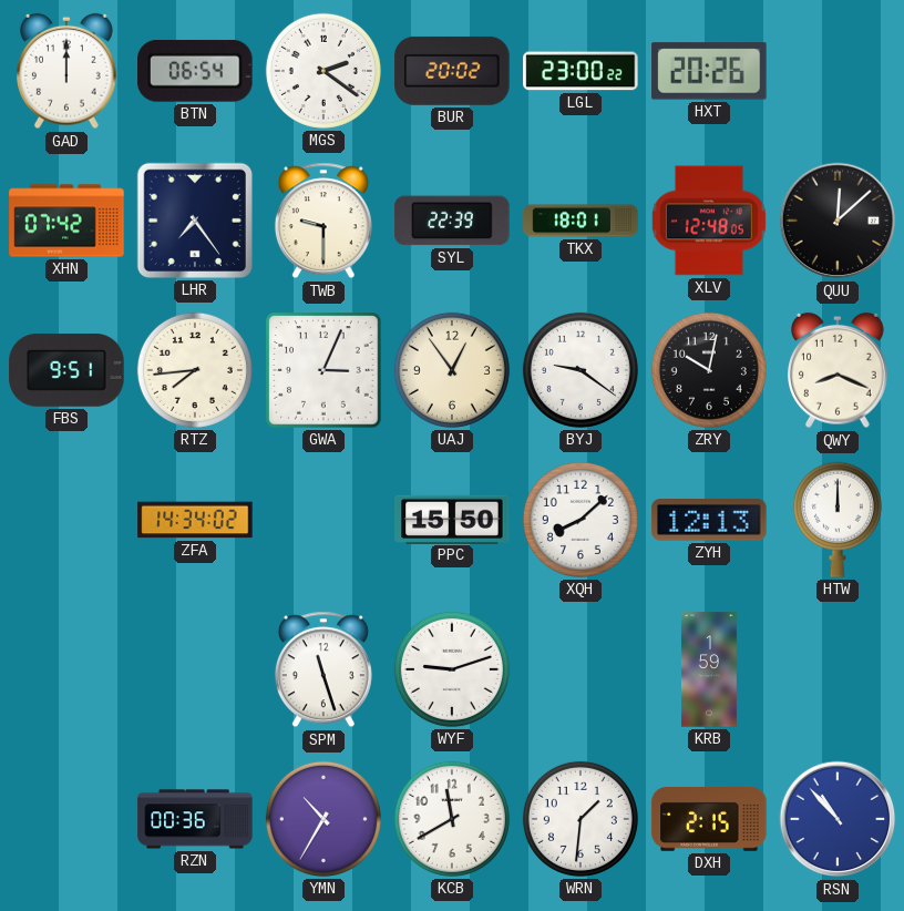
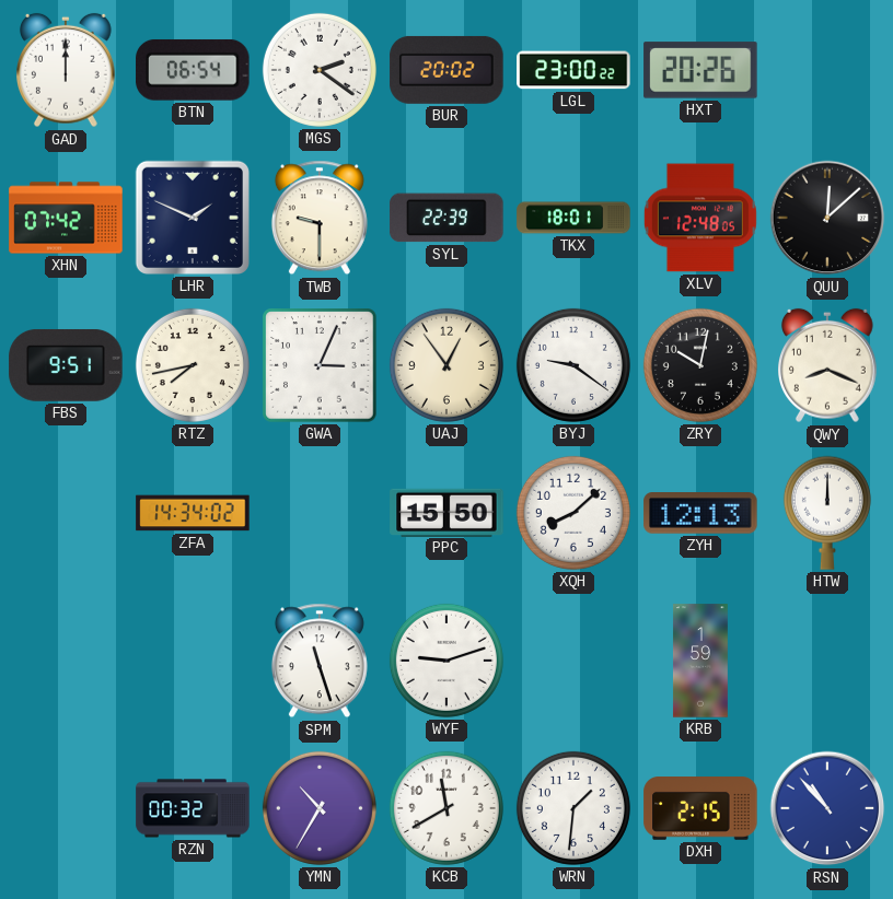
LHR: 7:24 -> 1:49
RTZ: 7:44 -> 7:43
RZN: 00:36 -> 00:32
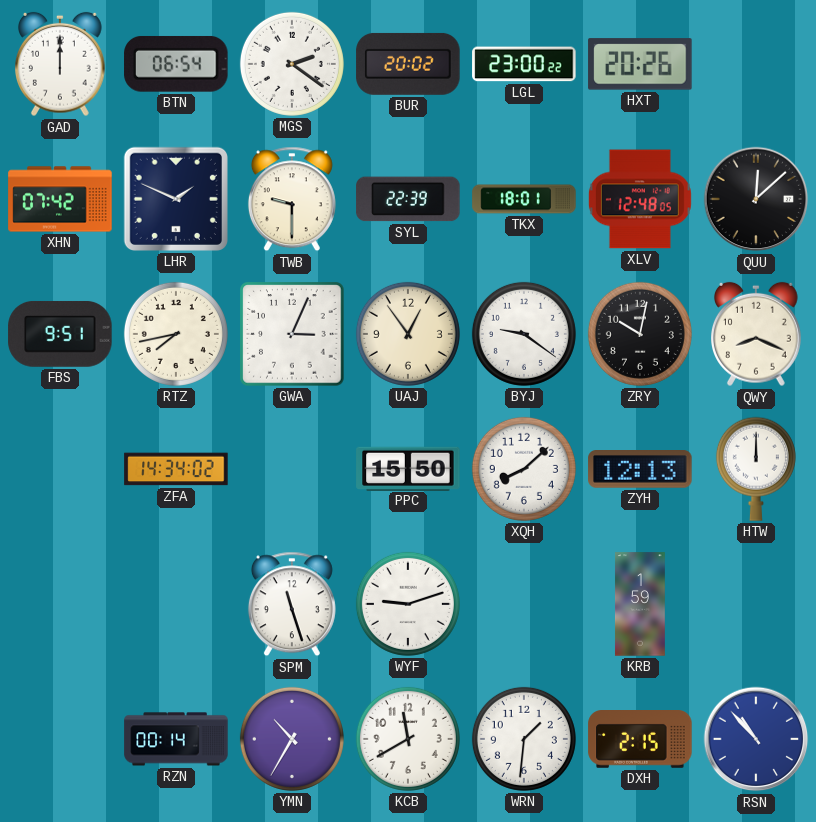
RZN: 00:32 -> 00:14
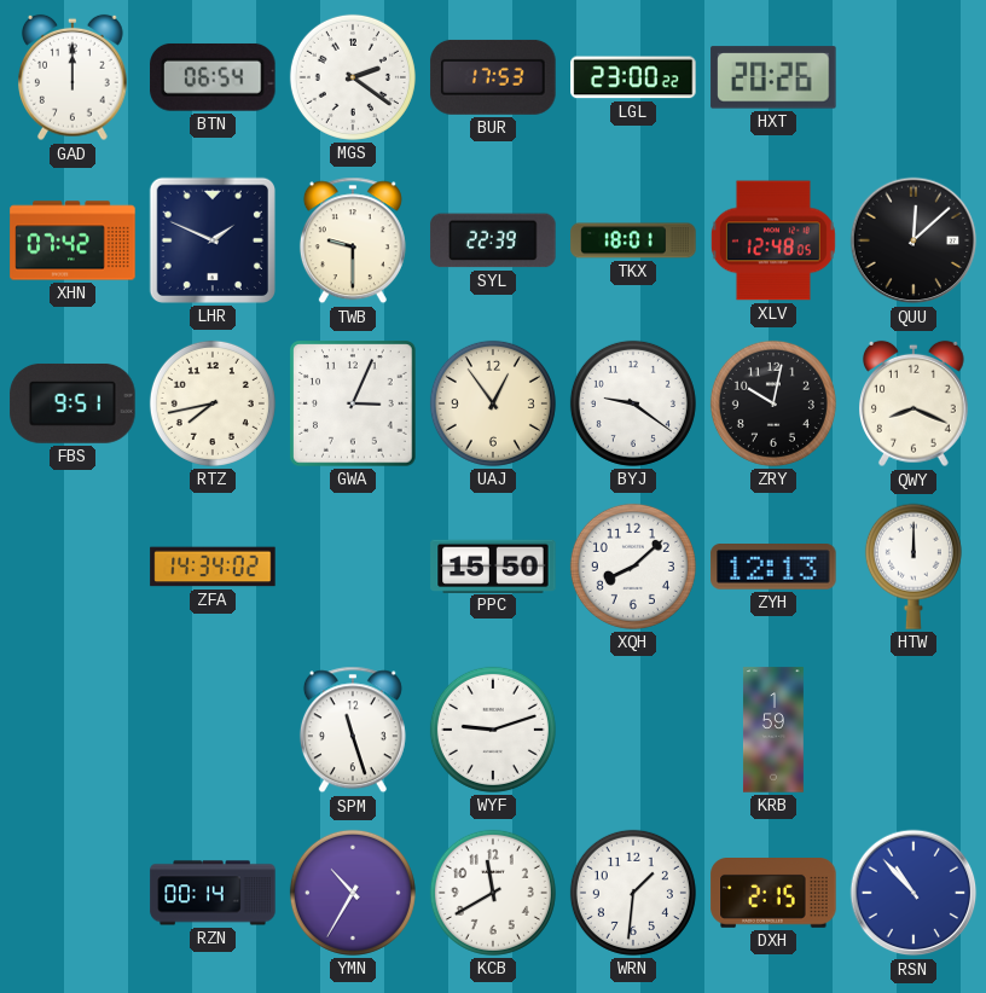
BUR: 20:02 -> 17:53
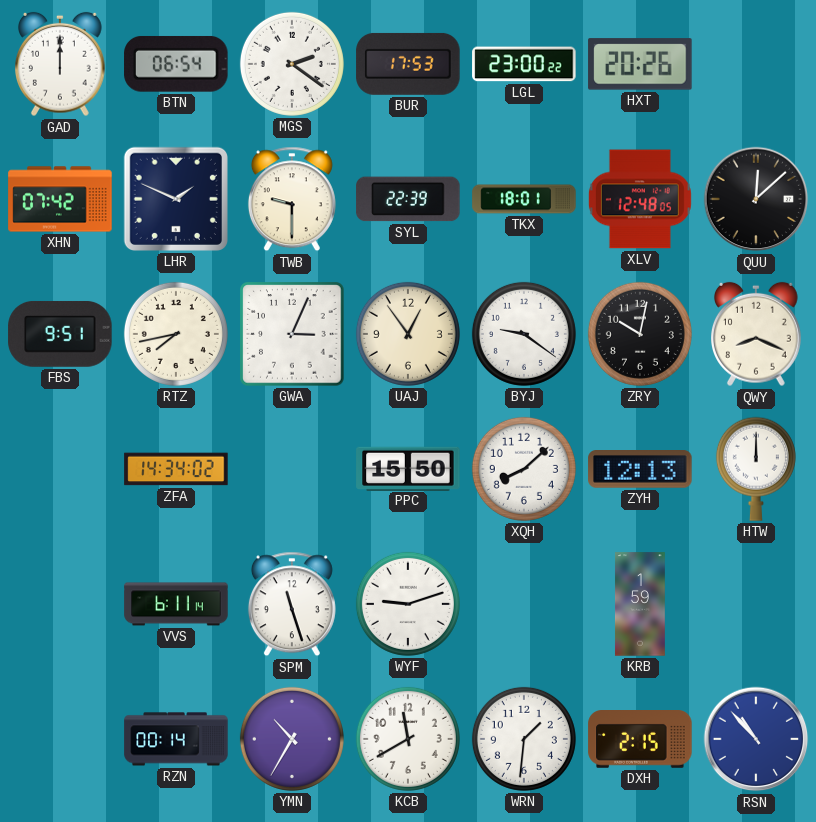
VVS: none -> 6:11
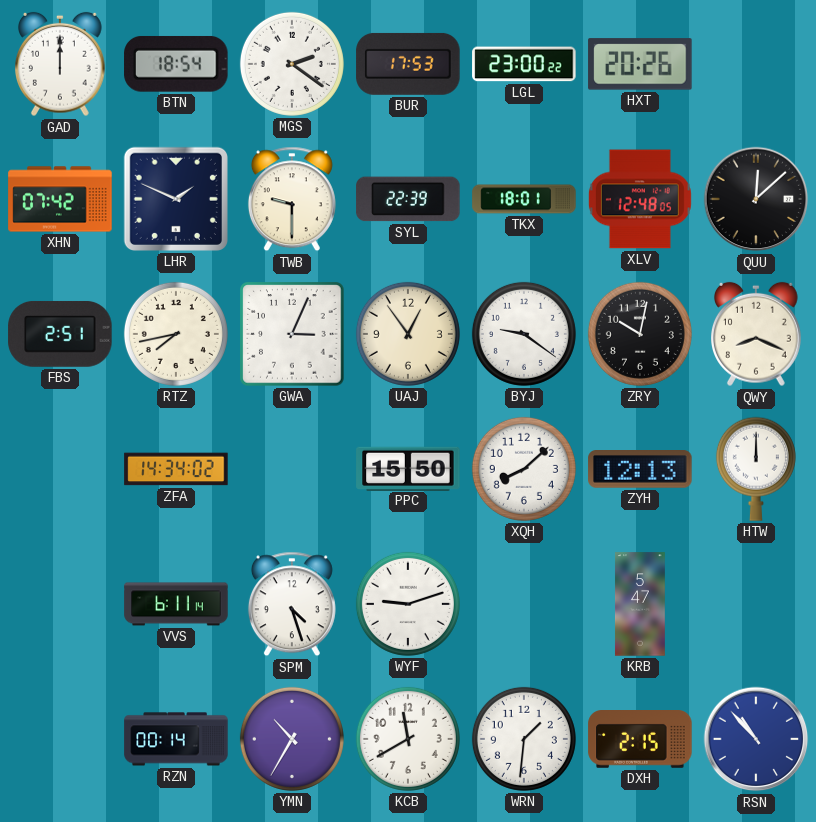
BTN: 06:54 -> 18:54
FBS: 9:51 -> 2:51
SPM: 11:27 -> 4:27
KRB: 1:59 -> 5:47
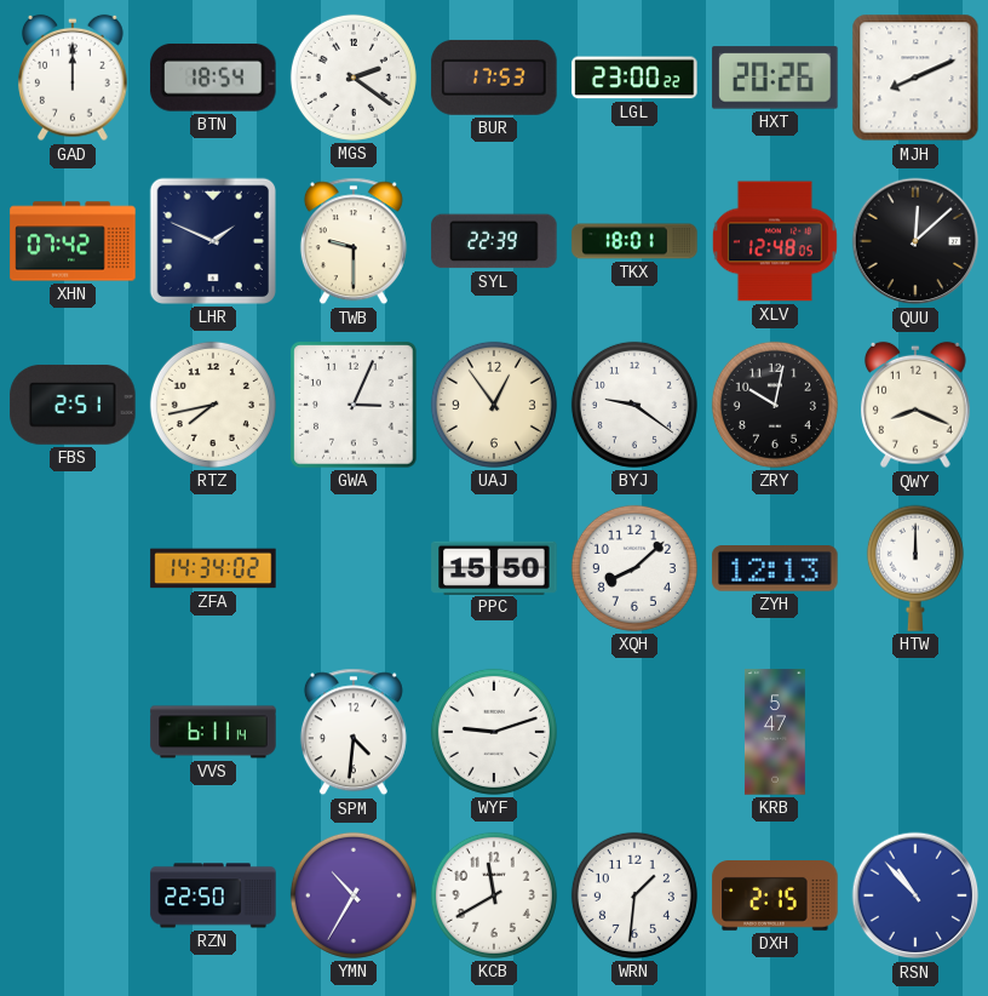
MJH: none -> 8:11
SPM: 4:27 -> 4:31
RZN: 00:14 -> 22:50
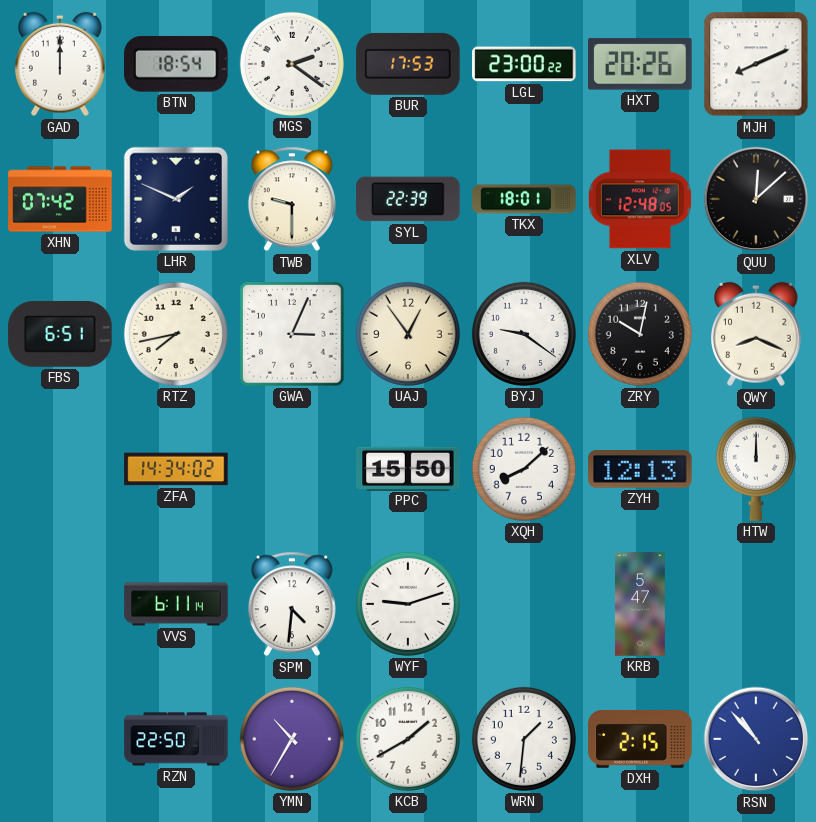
FBS: 2:51 -> 6:51
KCB: 11:40 -> 1:40
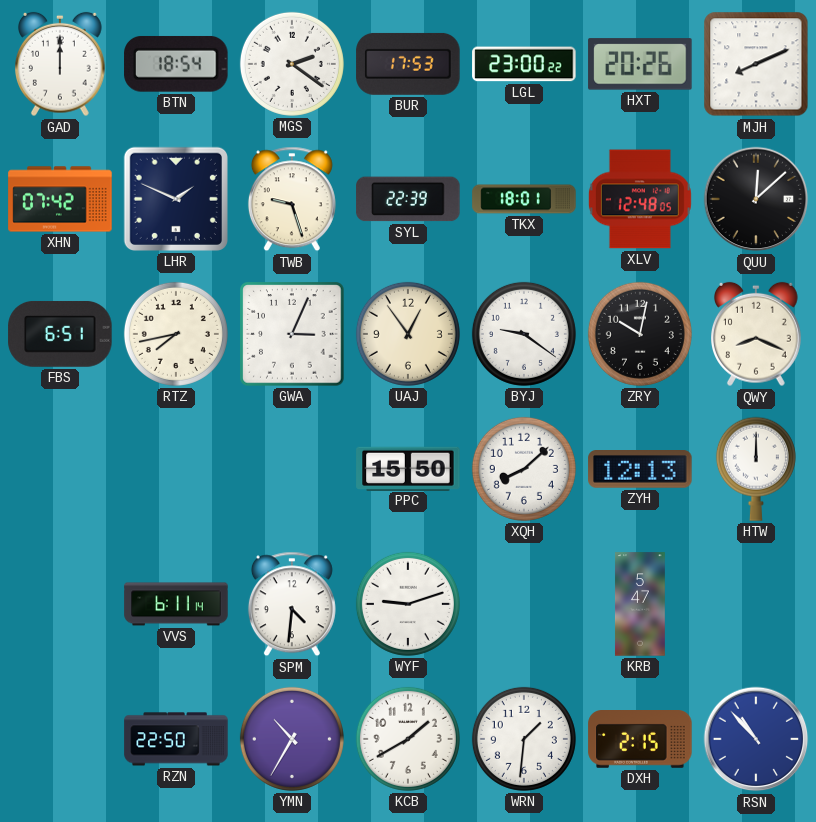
TWB: 9:30 -> 9:27
ZFA: 14:34 -> none
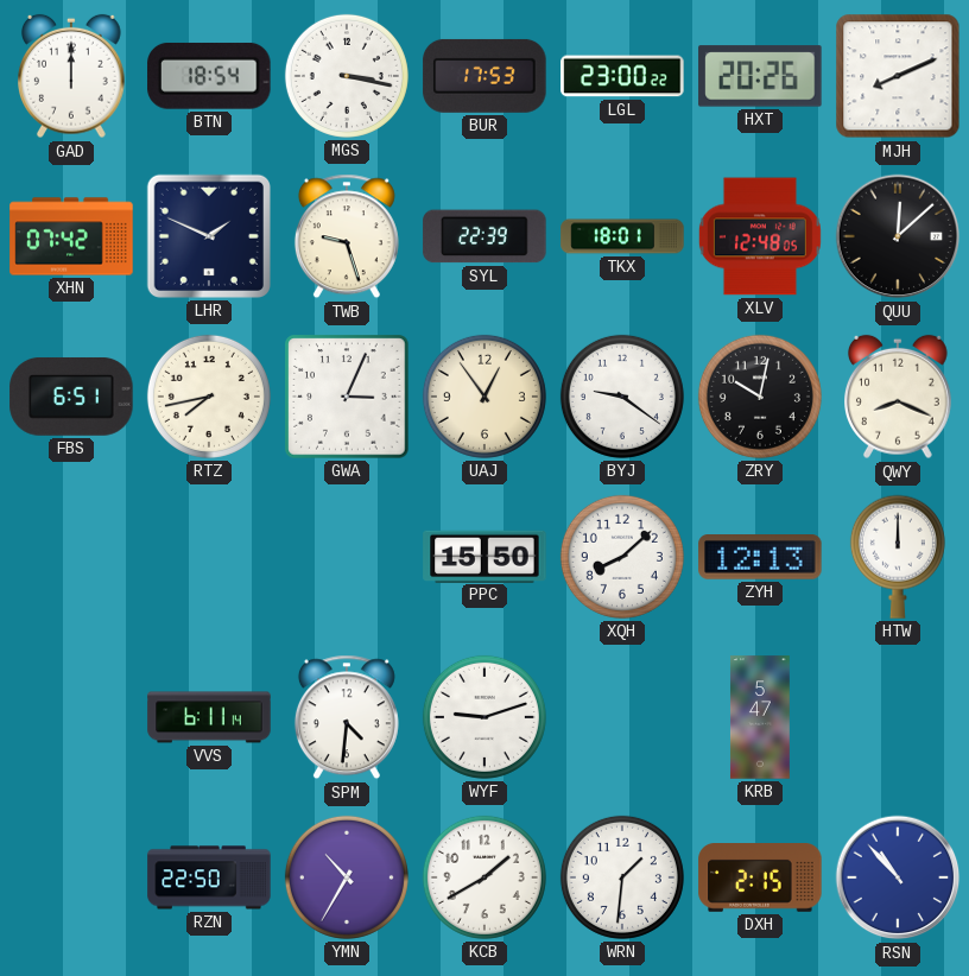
MGS: 2:21 -> 3:17
